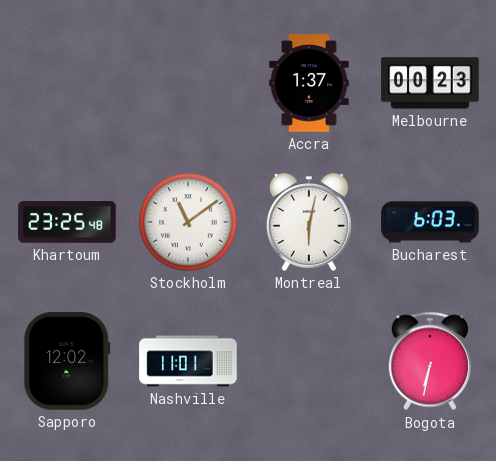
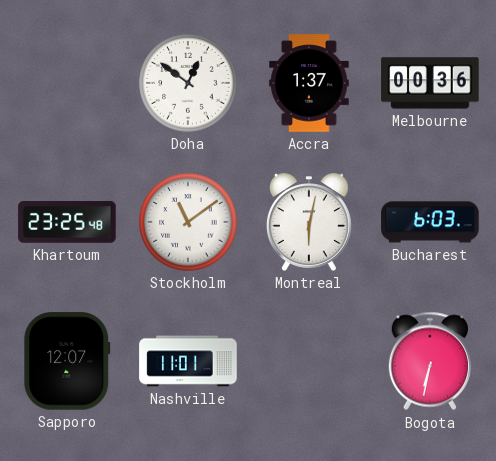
Doha: none -> 12:51
Melbourne: 00:23 -> 00:36
Sapporo: 12:02 -> 12:07
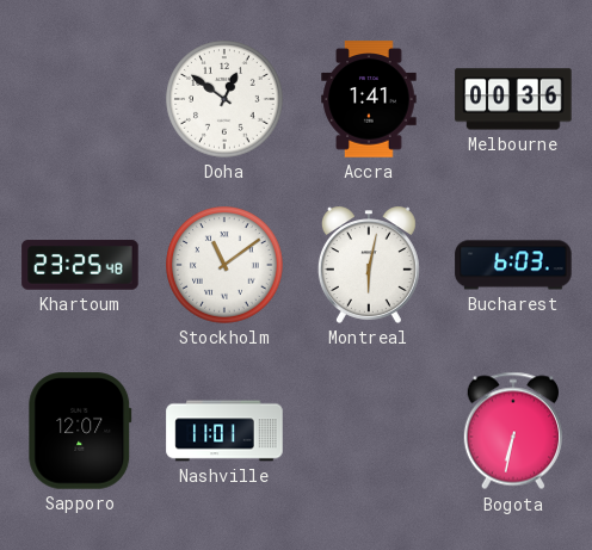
Accra: 1:37 -> 1:41
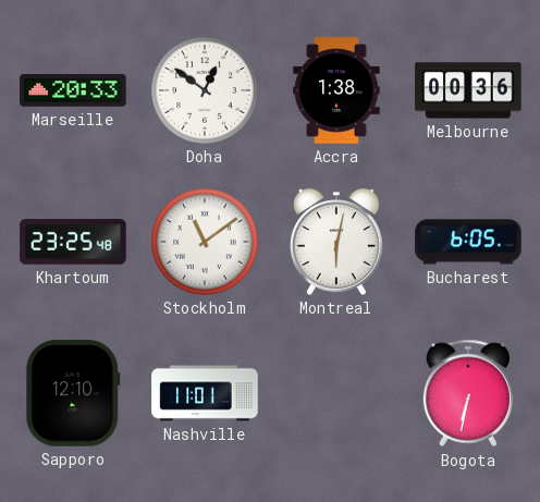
Marseille: none -> 20:33
Accra: 1:41 -> 1:38
Bucharest: 6:03 -> 6:05
Sapporo: 12:07 -> 12:10
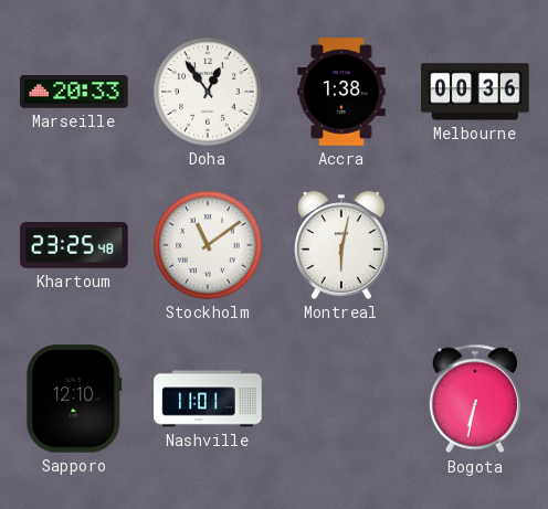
Doha: 12:51 -> 12:54
Bucharest: 6:05 -> none
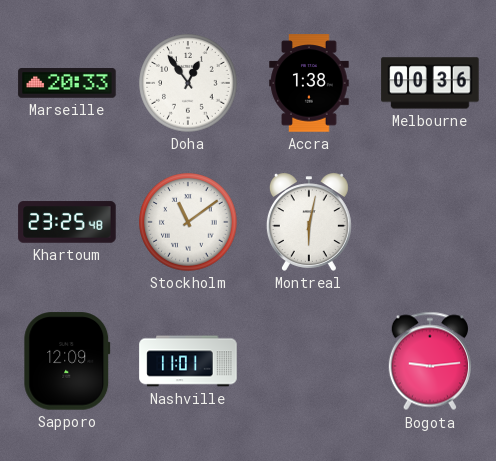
Sapporo: 12:10 -> 12:09
Bogota: 6:32 -> 9:14
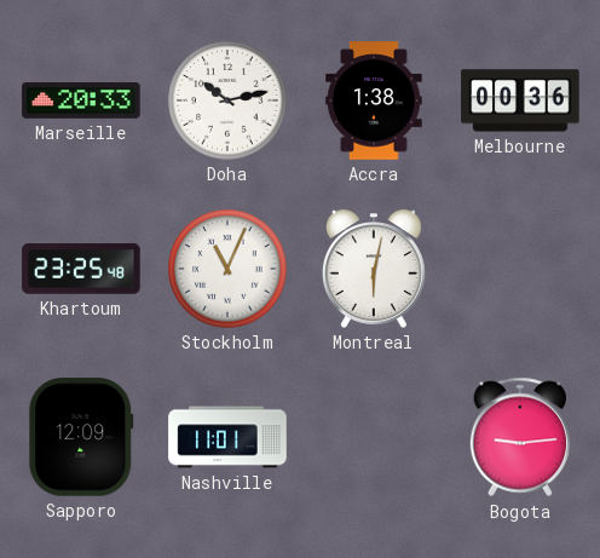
Doha: 12:54 -> 10:13
Stockholm: 11:09 -> 11:04
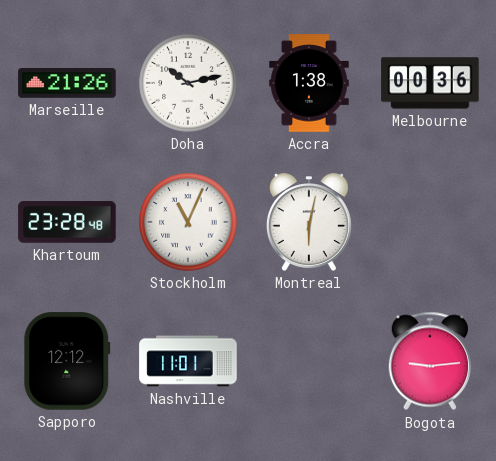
Marseille: 20:33 -> 21:26
Khartoum: 23:25 -> 23:28
Sapporo: 12:09 -> 12:12
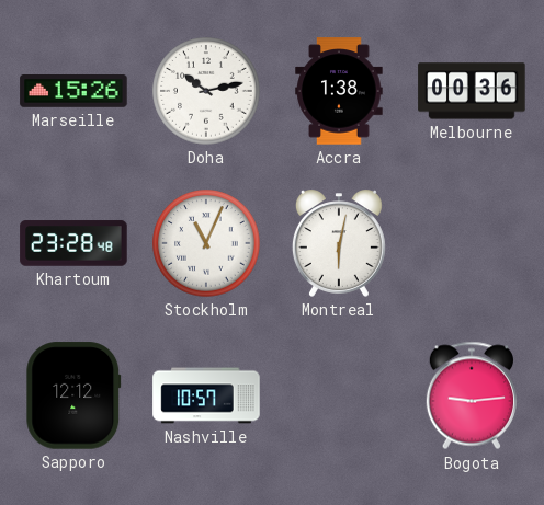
Marseille: 21:26 -> 15:26
Nashville: 11:01 -> 10:57
